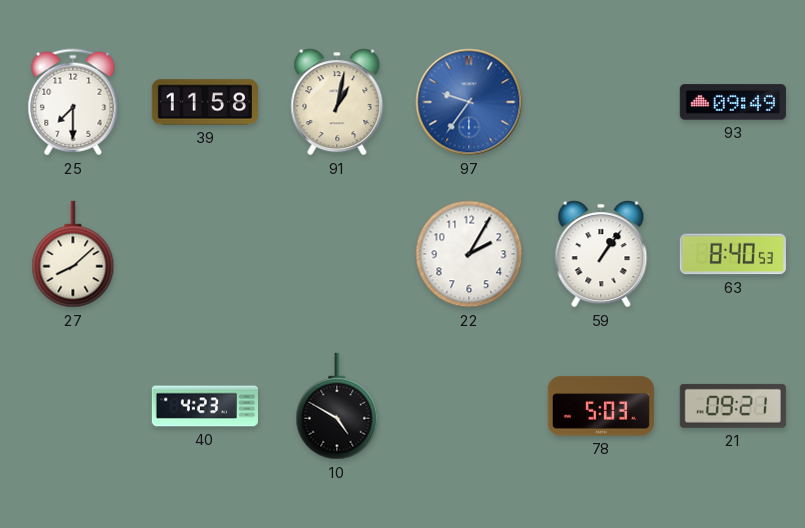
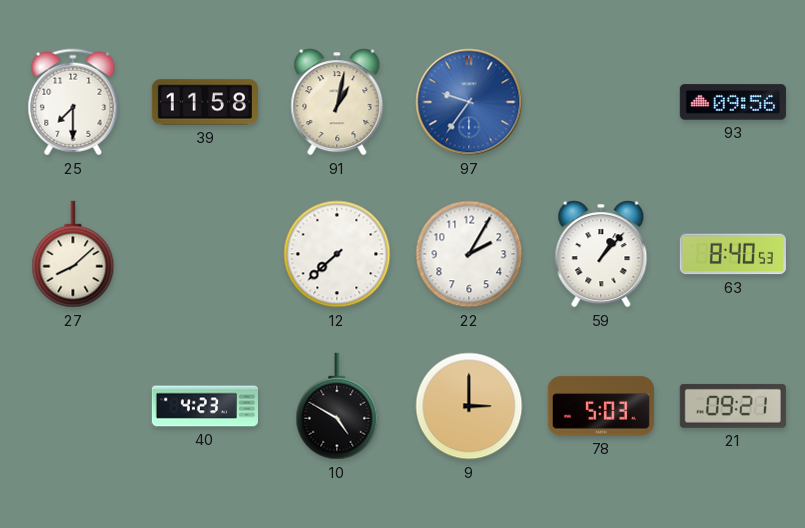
93: 09:49 -> 09:56
12: none -> 7:38
59: 1:06 -> 1:07
9: none -> 3:00
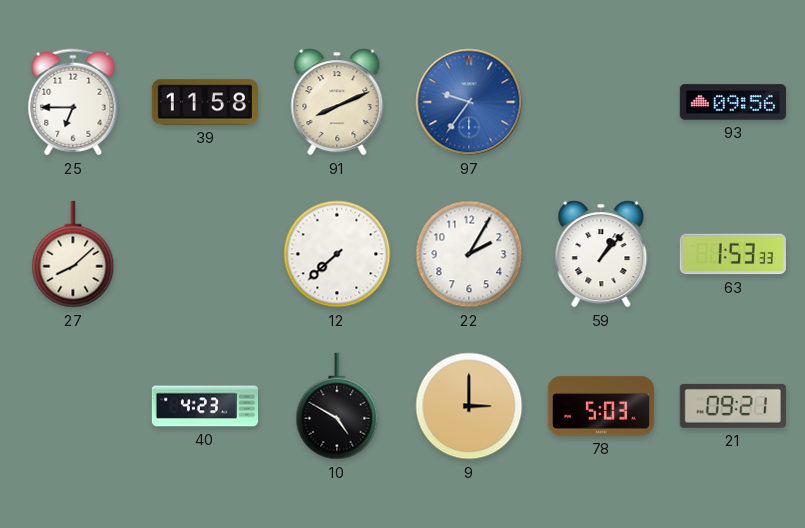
25: 7:30 -> 6:45
91: 1:02 -> 8:11
63: 8:40 -> 1:53
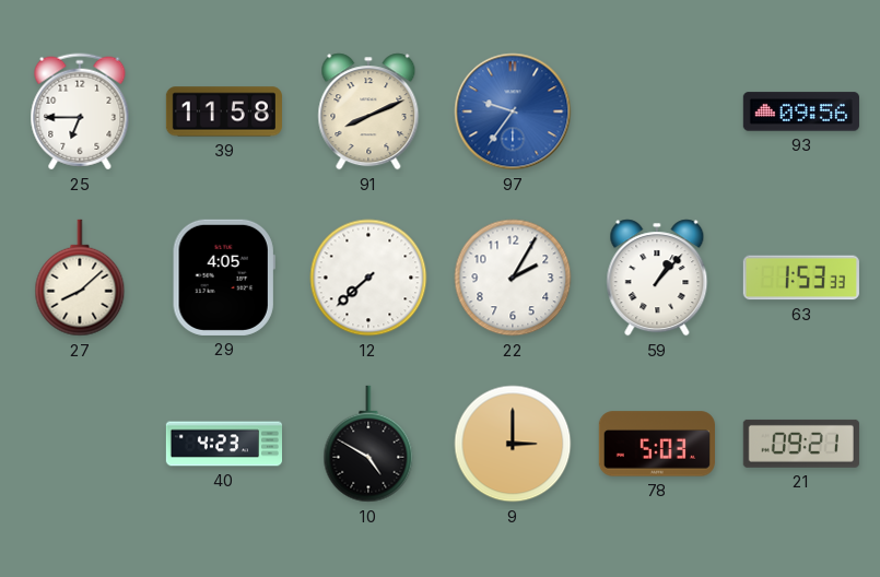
29: none -> 4:05
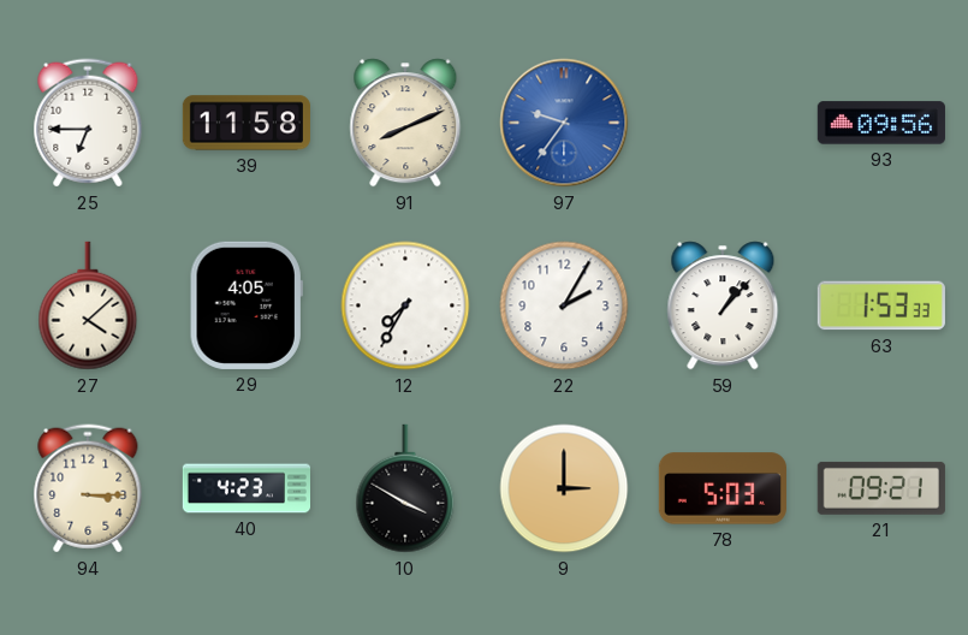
27: 8:08 -> 4:08
12: 7:38 -> 7:35
94: none -> 3:15
10: 4:50 -> 3:50
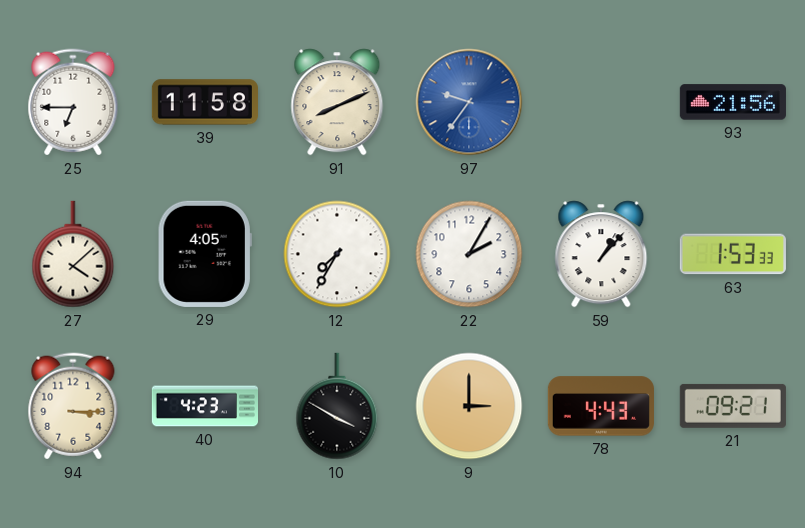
93: 09:56 -> 21:56
78: 5:03 -> 4:43
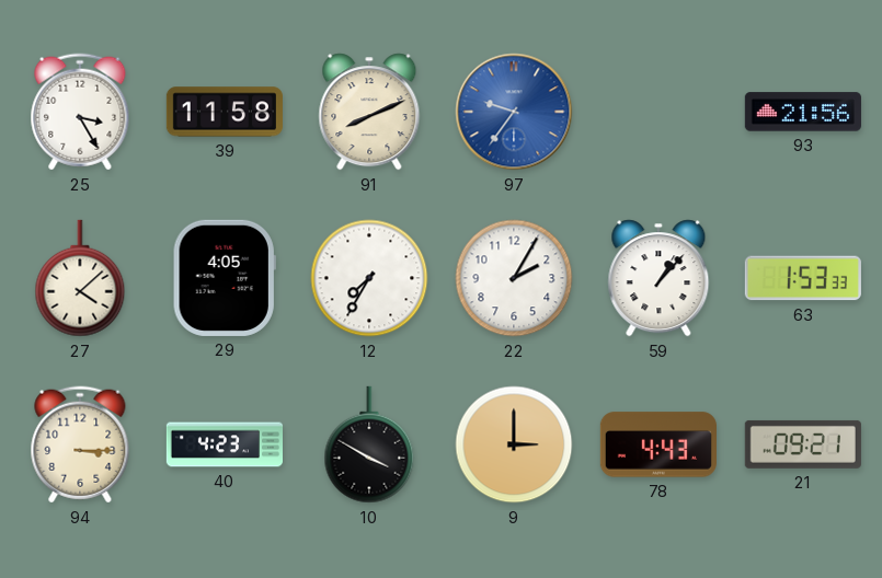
25: 6:45 -> 3:25
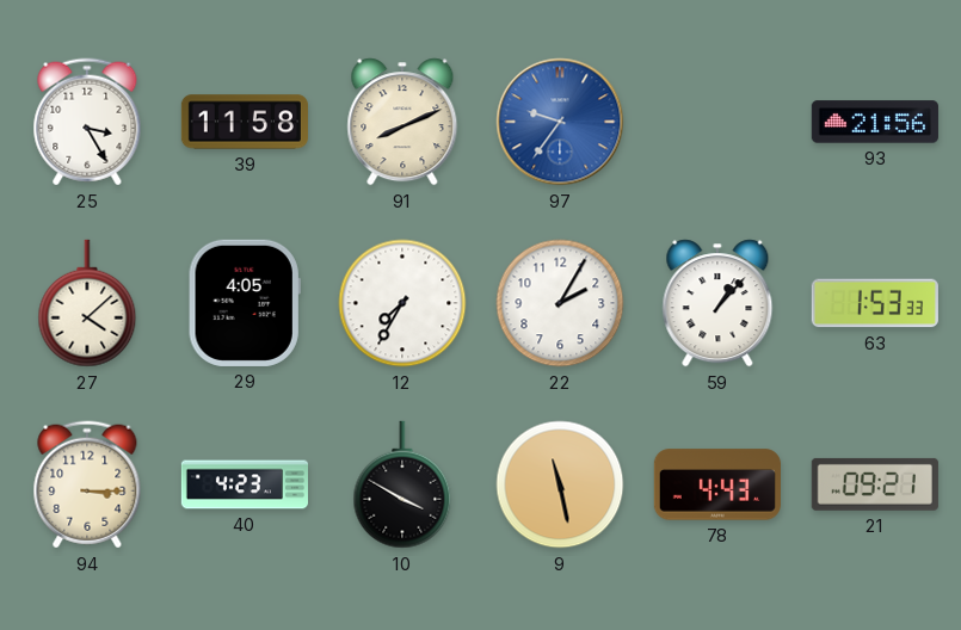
9: 3:00 -> 11:28
